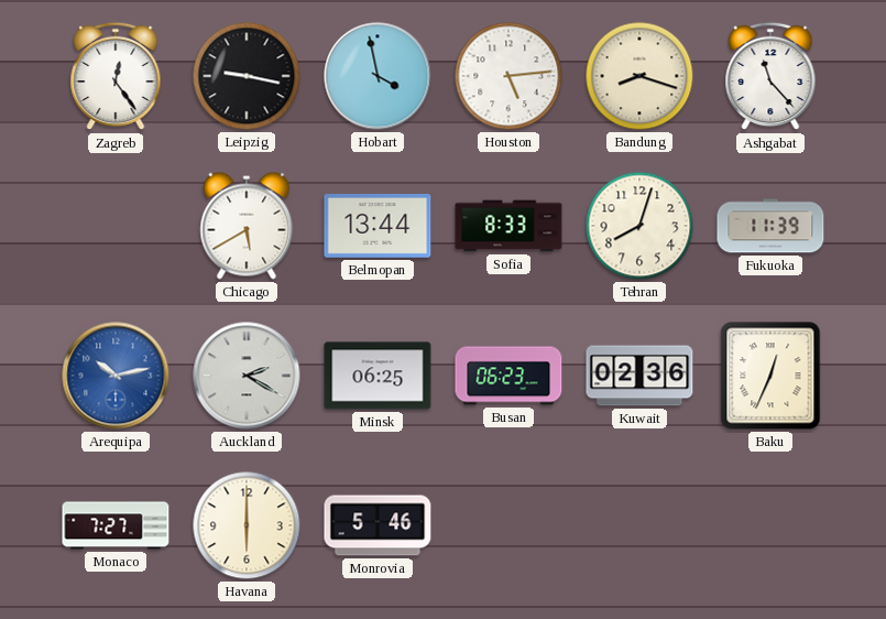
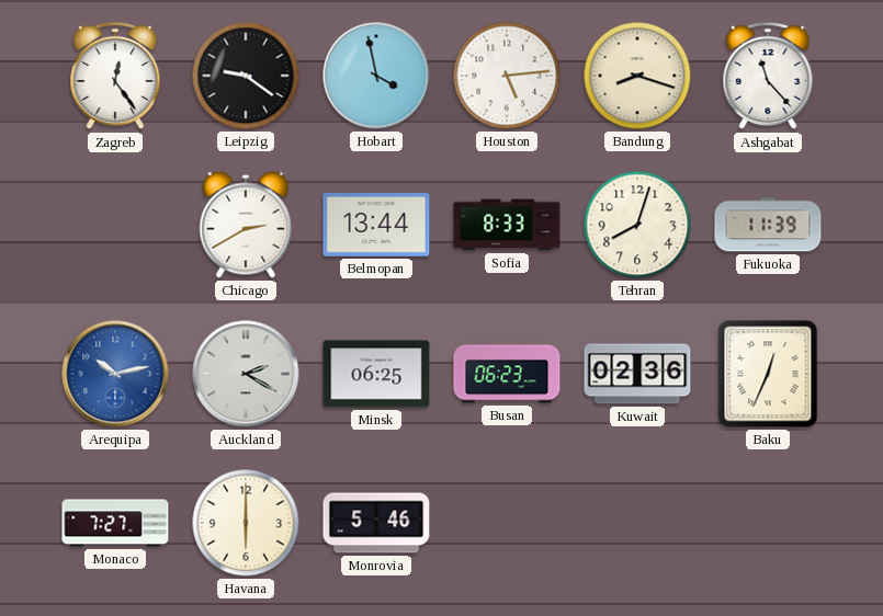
Leipzig: 9:17 -> 9:21
Chicago: 5:40 -> 2:40
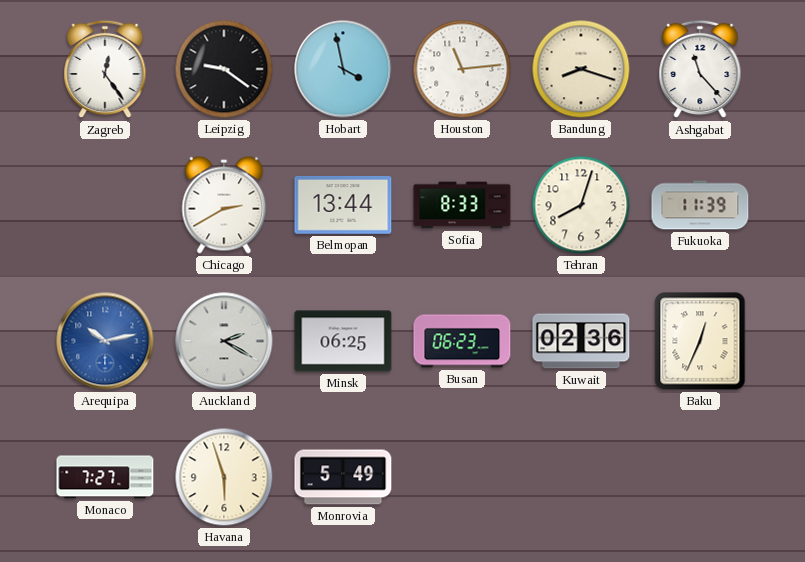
Houston: 5:14 -> 11:14
Havana: 6:00 -> 5:57
Monrovia: 5:46 -> 5:49
